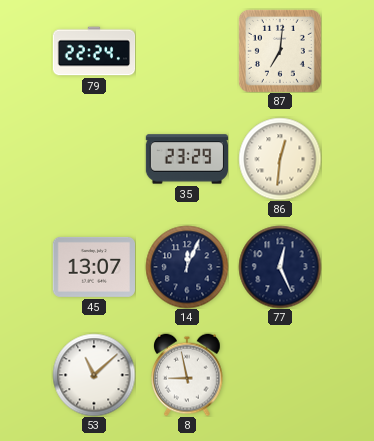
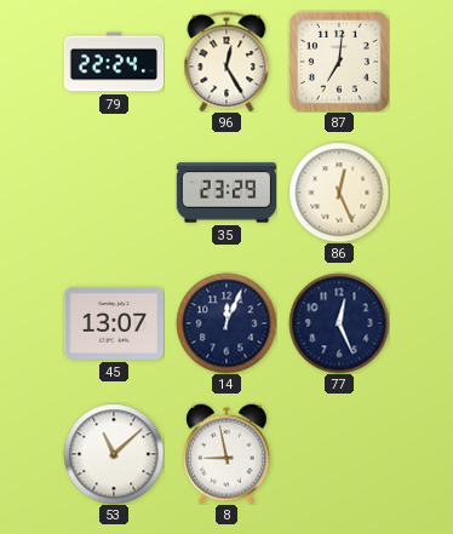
96: none -> 12:25
86: 12:31 -> 12:26
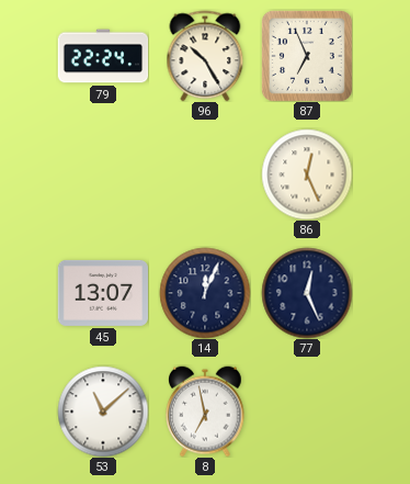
96: 12:25 -> 10:25
87: 7:01 -> 6:56
35: 23:29 -> none
8: 8:58 -> 6:58
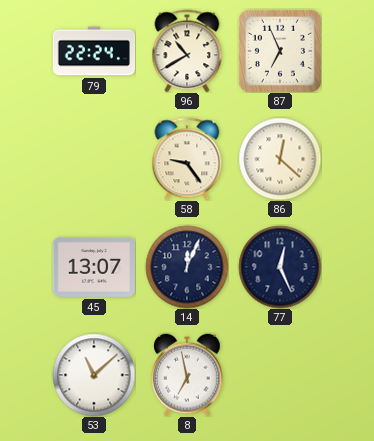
96: 10:25 -> 10:40
58: none -> 9:24
86: 12:26 -> 12:22
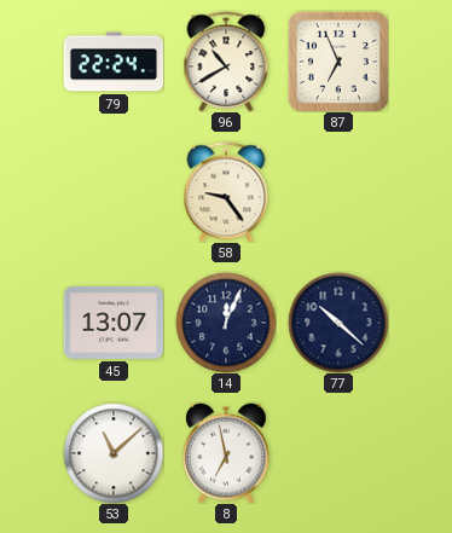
86: 12:22 -> none
77: 12:26 -> 10:22
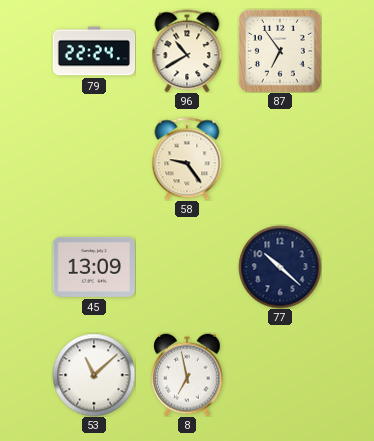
87: 6:56 -> 6:54
45: 13:07 -> 13:09
14: 12:04 -> none
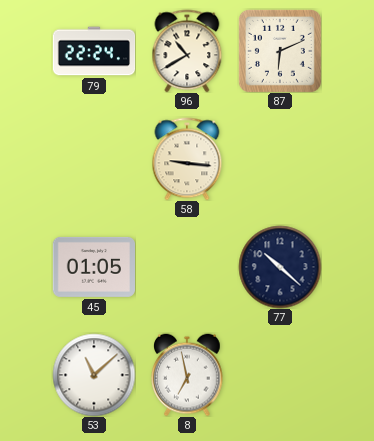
87: 6:54 -> 6:11
58: 9:24 -> 9:16
45: 13:09 -> 01:05
